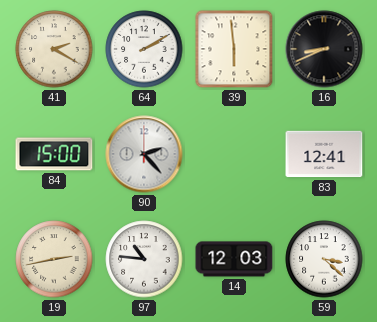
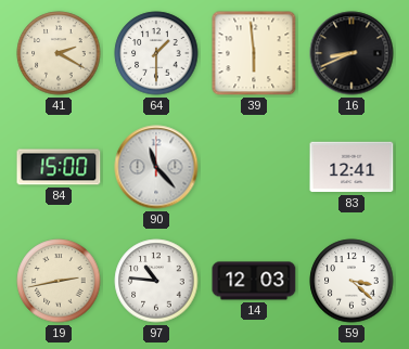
64: 2:10 -> 1:30
90: 2:23 -> 11:23
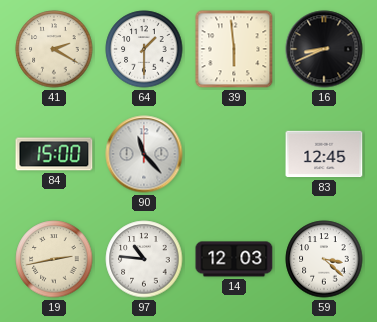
83: 12:41 -> 12:45
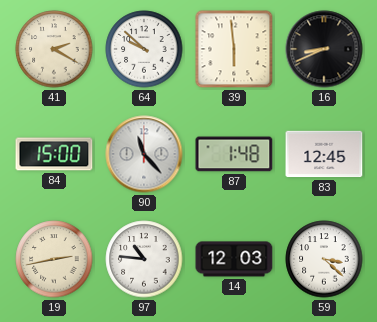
64: 1:30 -> 9:52
87: none -> 1:48
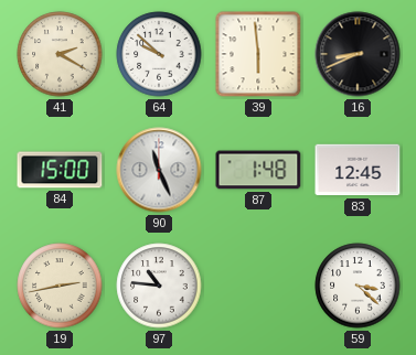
90: 11:23 -> 11:26
14: 12:03 -> none
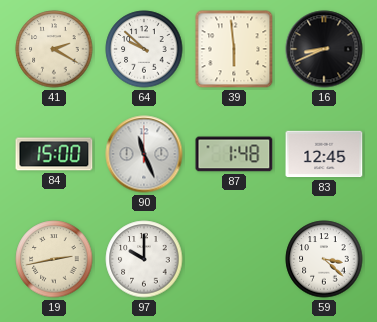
97: 10:46 -> 10:00
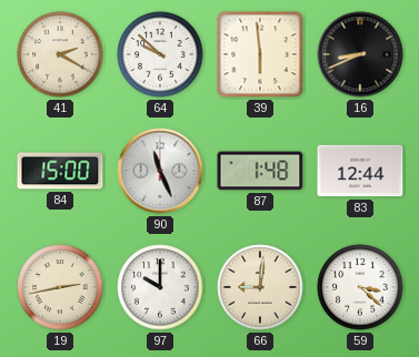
83: 12:45 -> 12:44
66: none -> 9:01
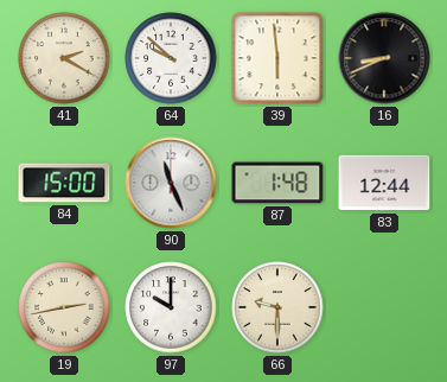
66: 9:01 -> 9:30
59: 3:22 -> none
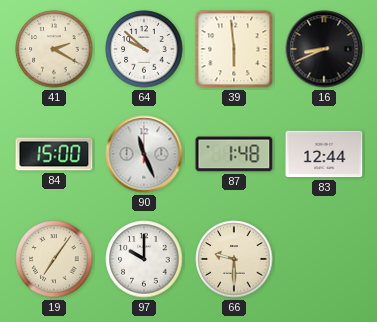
19: 2:43 -> 7:06
